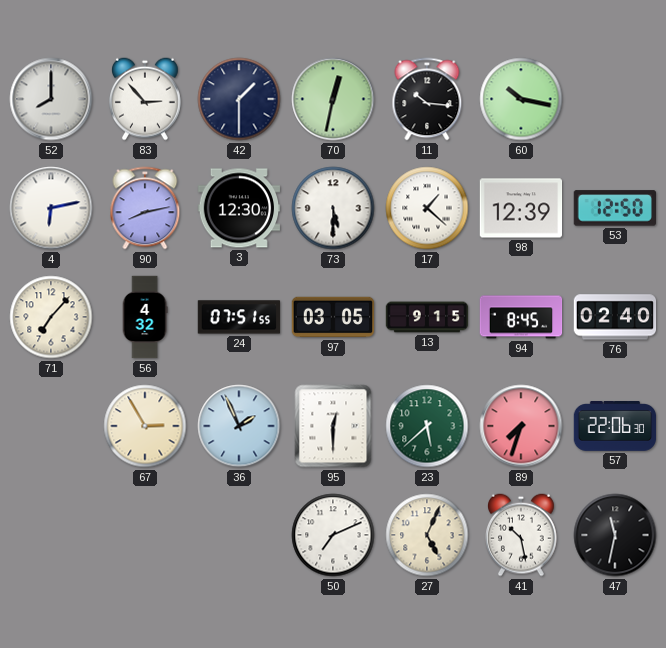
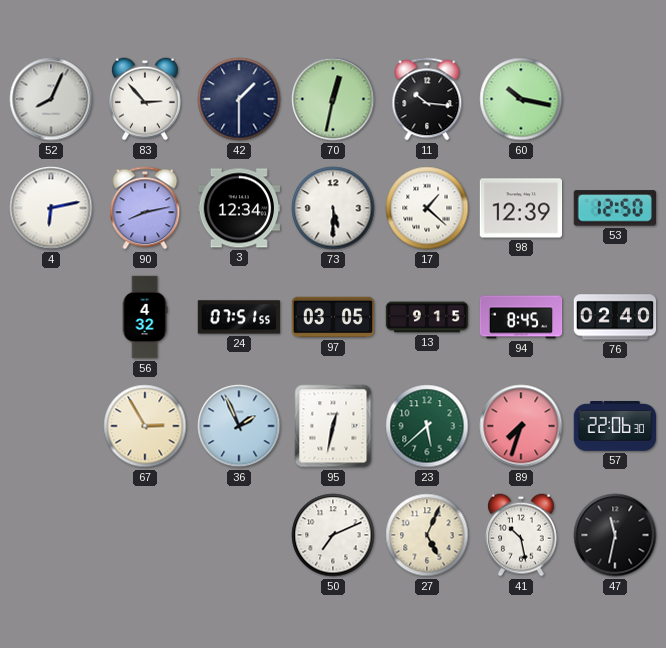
52: 8:00 -> 8:04
3: 12:30 -> 12:34
71: 7:07 -> none
95: 12:30 -> 12:32
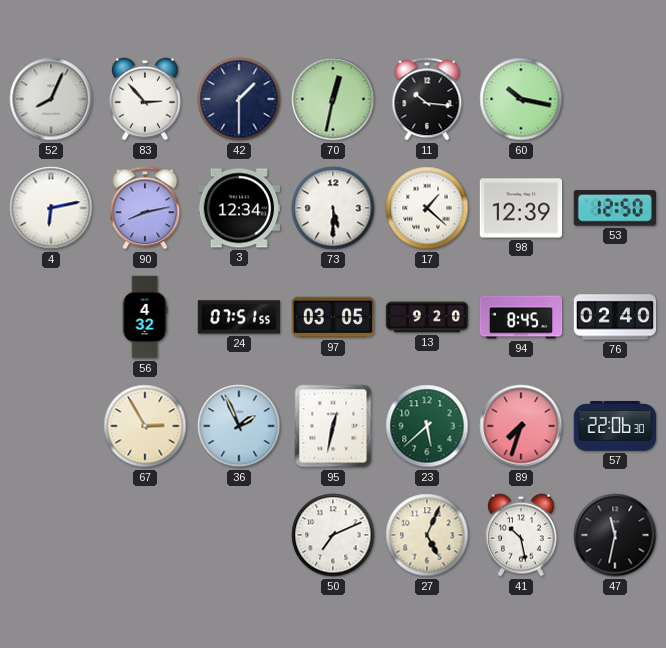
13: 9:15 -> 9:20
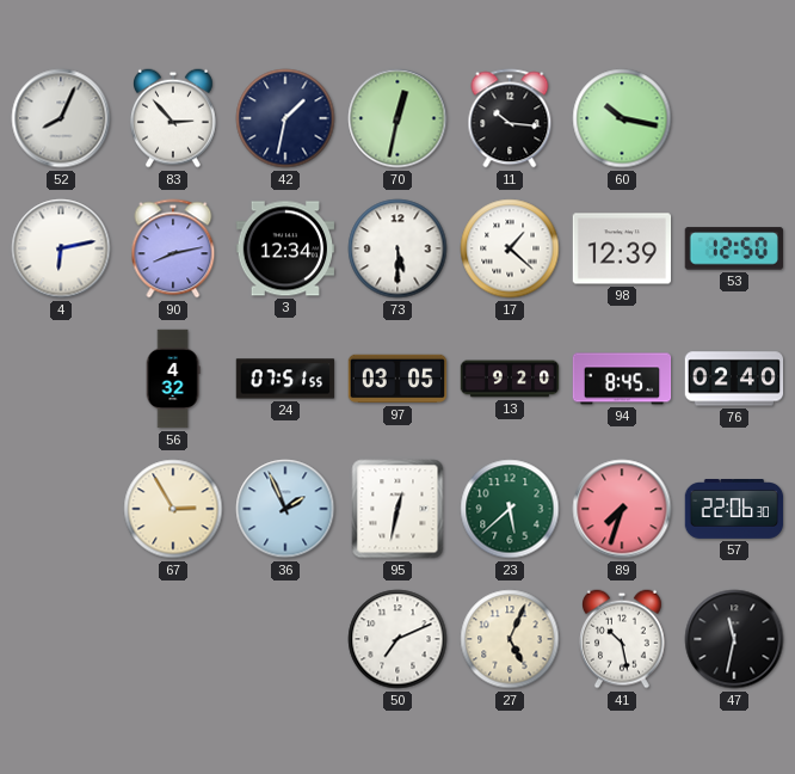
42: 1:30 -> 1:32
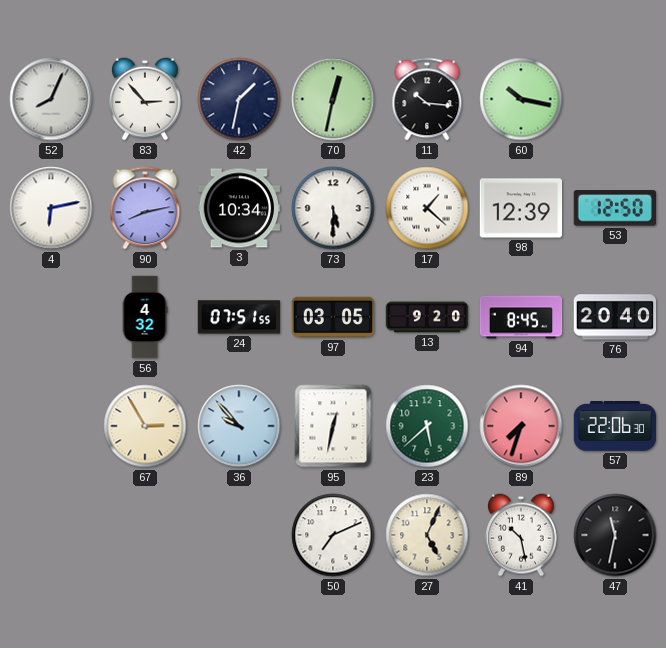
3: 12:34 -> 10:34
76: 02:40 -> 20:40
36: 1:56 -> 9:53
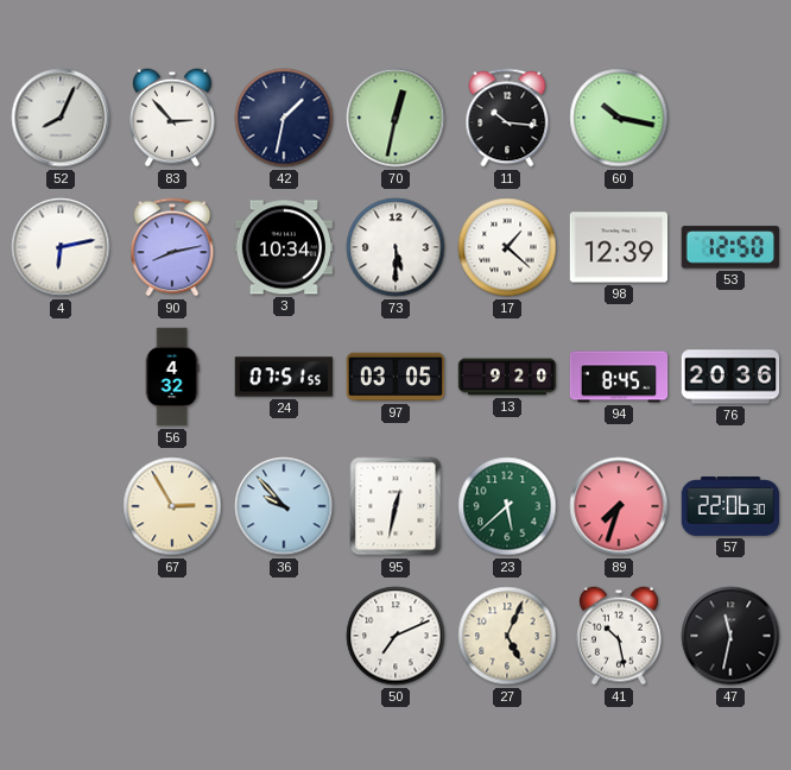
76: 20:40 -> 20:36
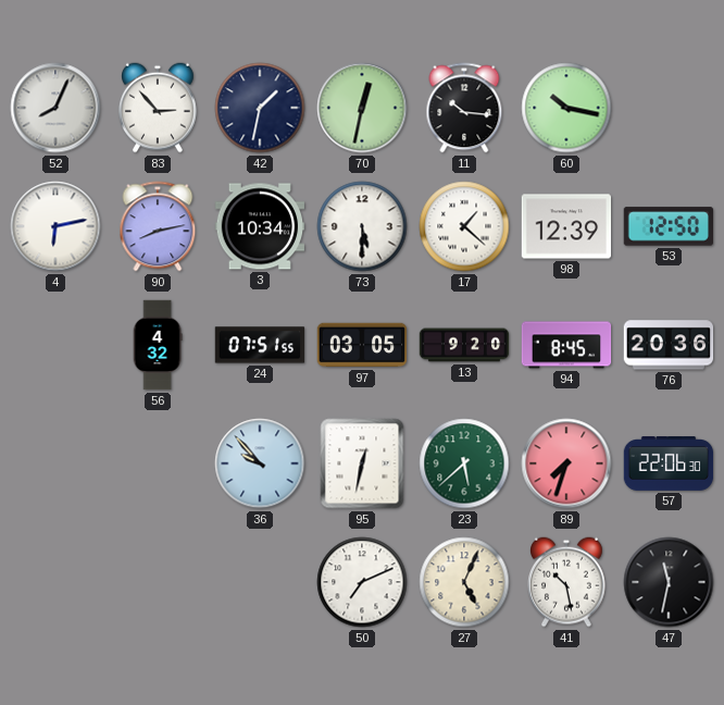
67: 2:55 -> none
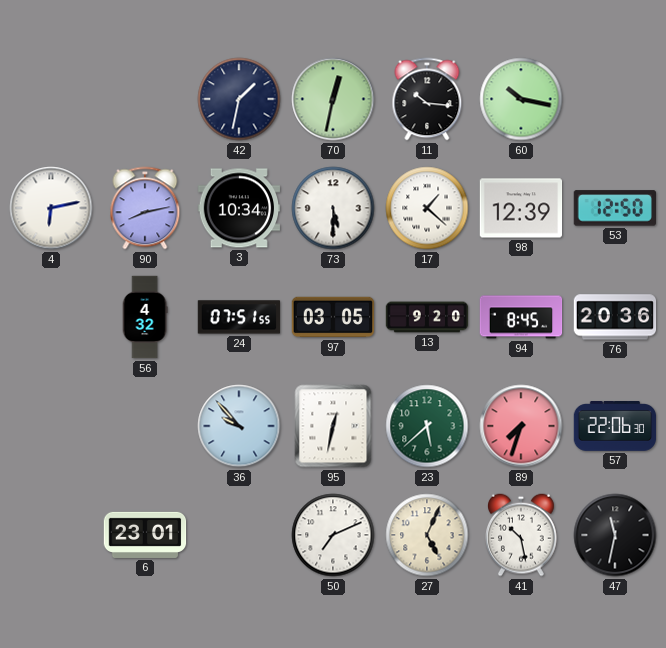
52: 8:04 -> none
83: 2:53 -> none
6: none -> 23:01
